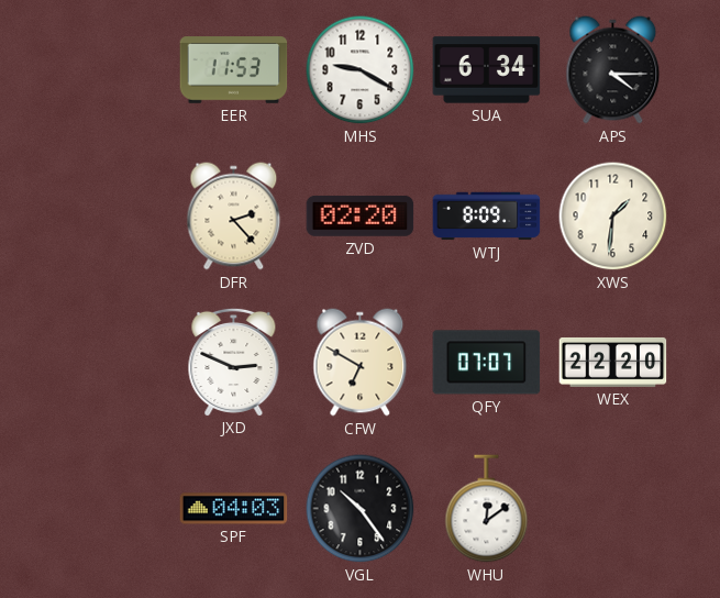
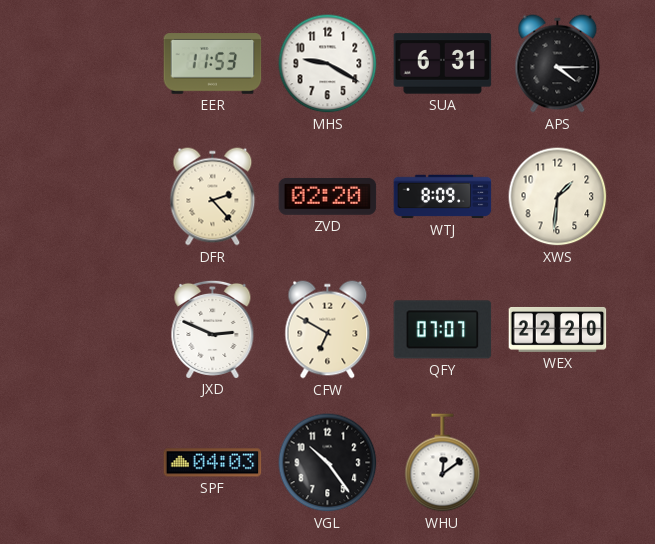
SUA: 6:34 -> 6:31
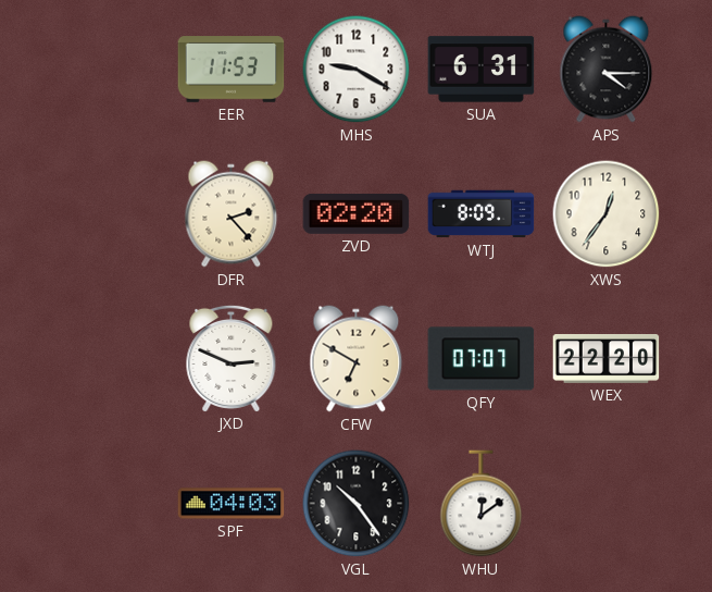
XWS: 1:31 -> 12:36
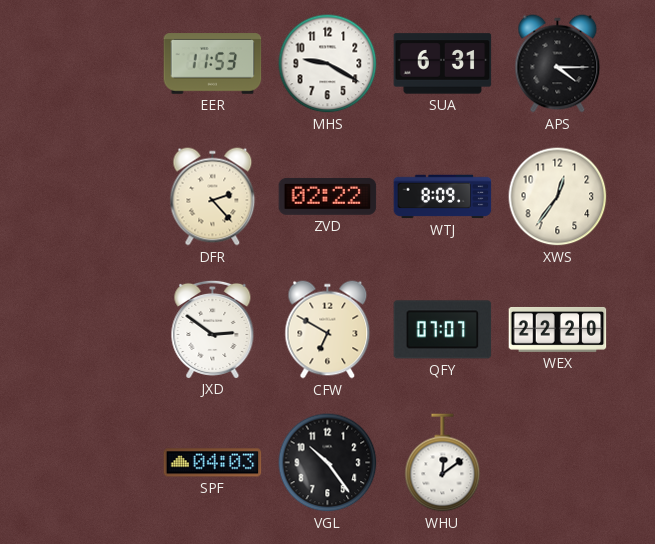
ZVD: 02:20 -> 02:22
JXD: 2:49 -> 2:51
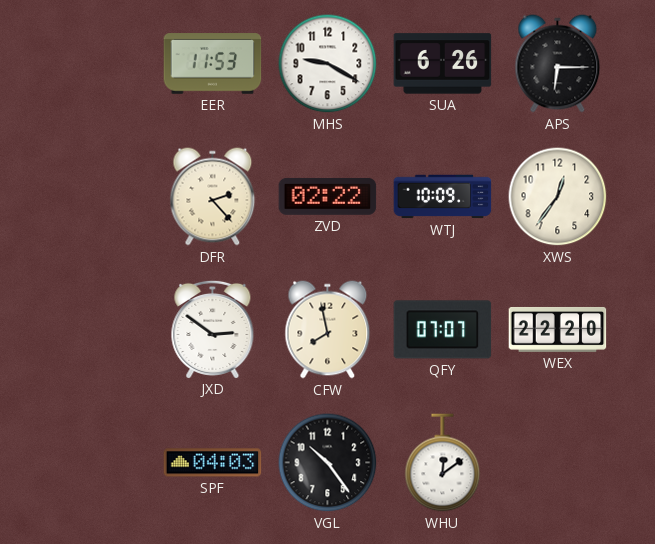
SUA: 6:31 -> 6:26
APS: 4:15 -> 6:15
WTJ: 8:09 -> 10:09
CFW: 6:50 -> 7:58
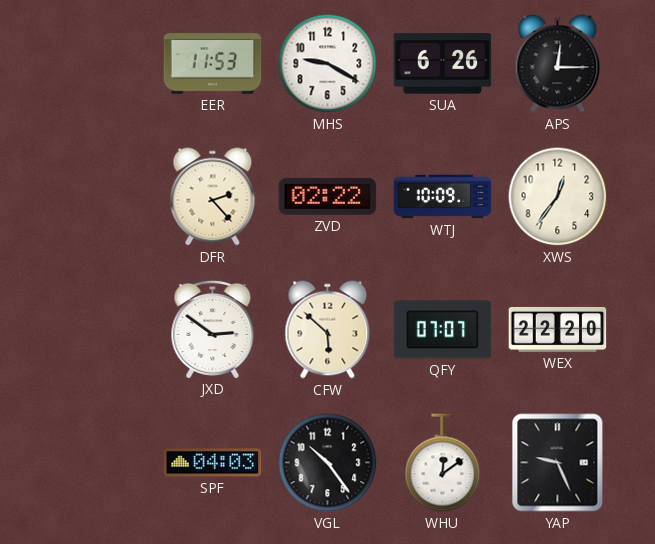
APS: 6:15 -> 12:15
CFW: 7:58 -> 5:52
YAP: none -> 9:26
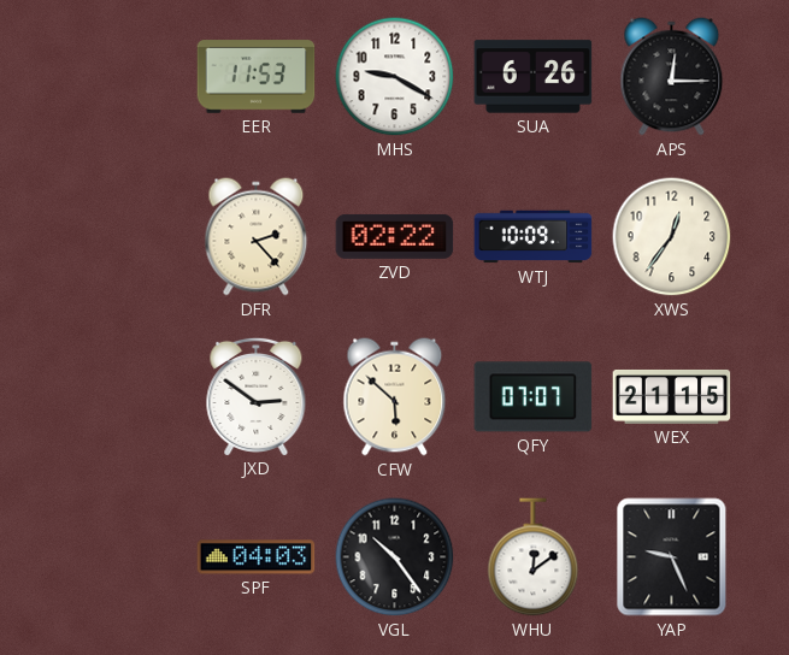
WEX: 22:20 -> 21:15
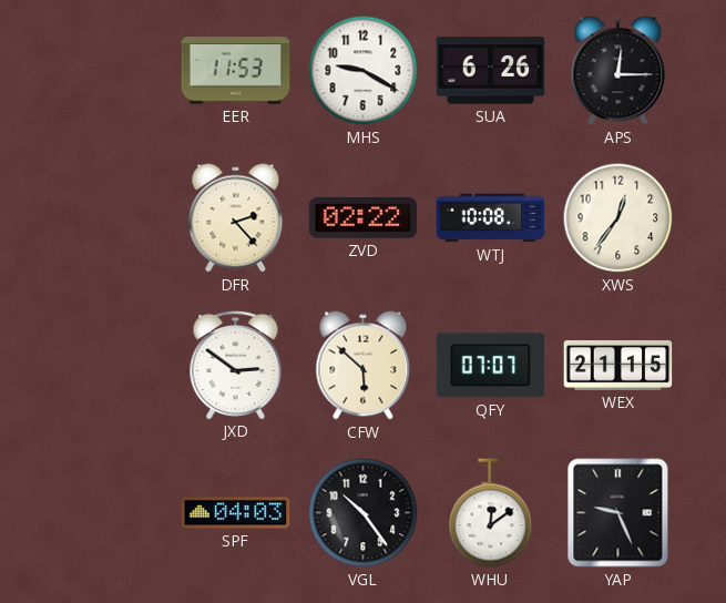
WTJ: 10:09 -> 10:08
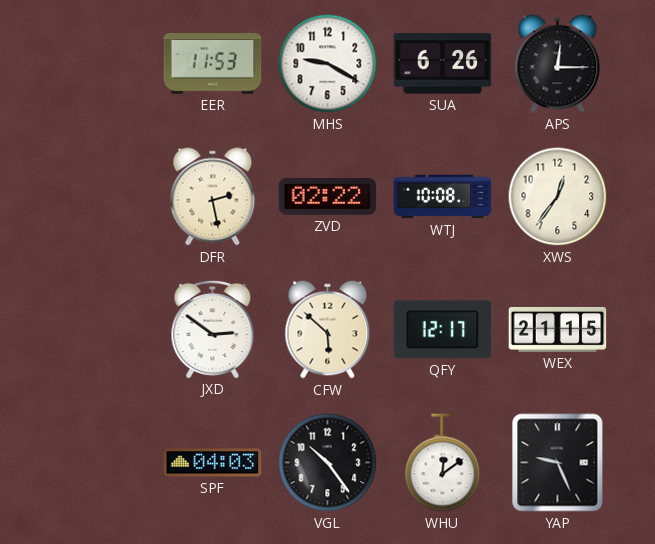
DFR: 2:23 -> 2:28
QFY: 07:07 -> 12:17
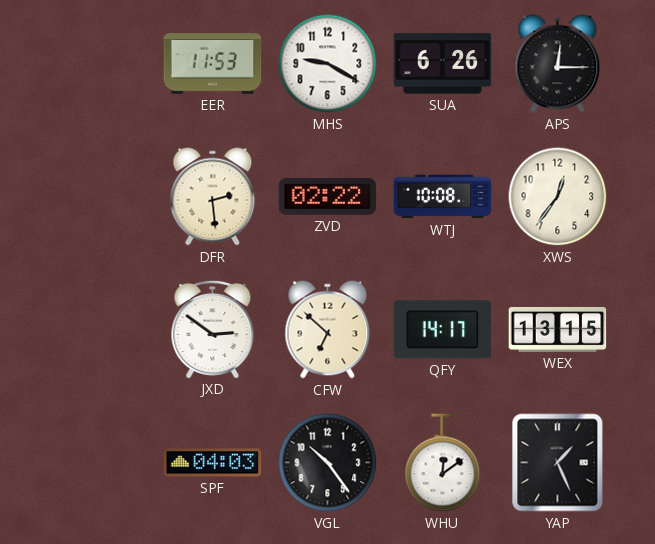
DFR: 2:28 -> 2:29
CFW: 5:52 -> 6:52
QFY: 12:17 -> 14:17
WEX: 21:15 -> 13:15
YAP: 9:26 -> 1:26
